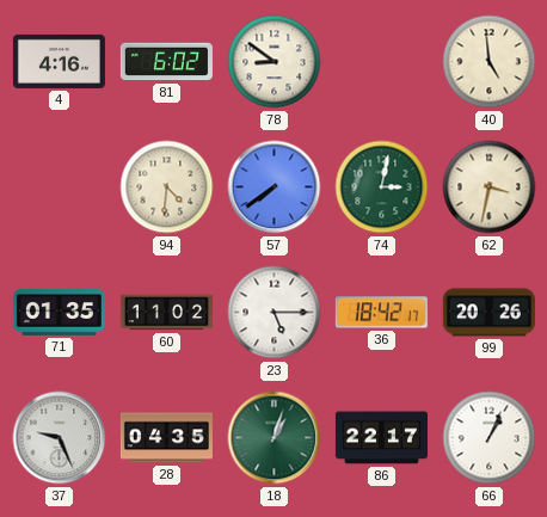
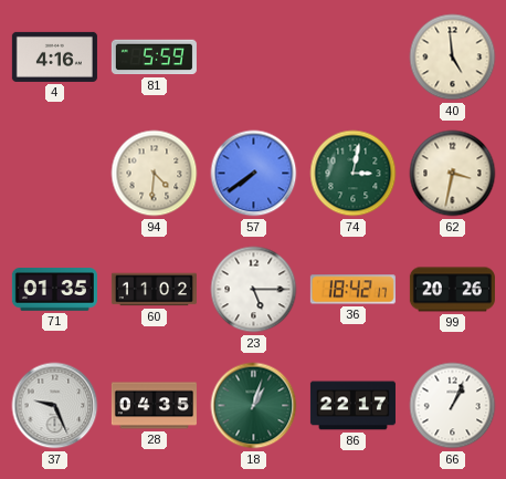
81: 6:02 -> 5:59
78: 8:51 -> none
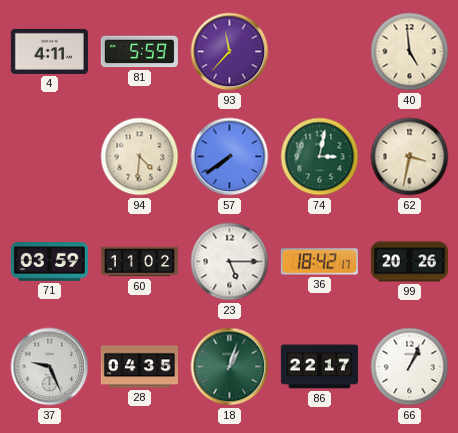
4: 4:16 -> 4:11
93: none -> 11:37
71: 01:35 -> 03:59
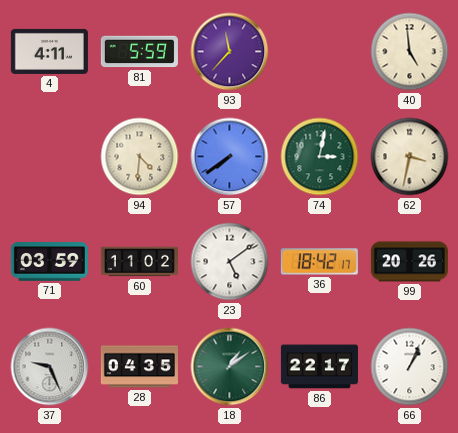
23: 5:15 -> 5:09
18: 1:03 -> 1:09
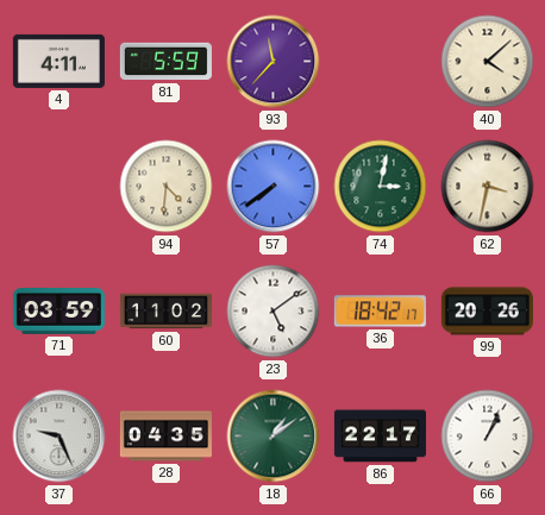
40: 4:59 -> 4:08
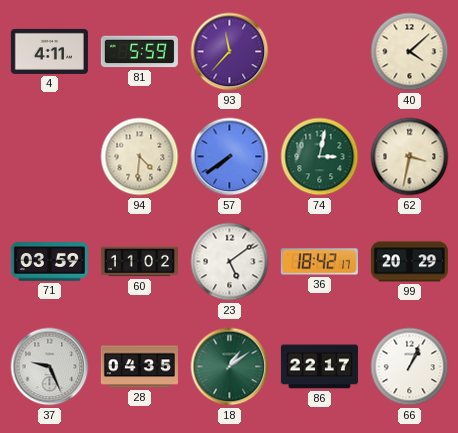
99: 20:26 -> 20:29
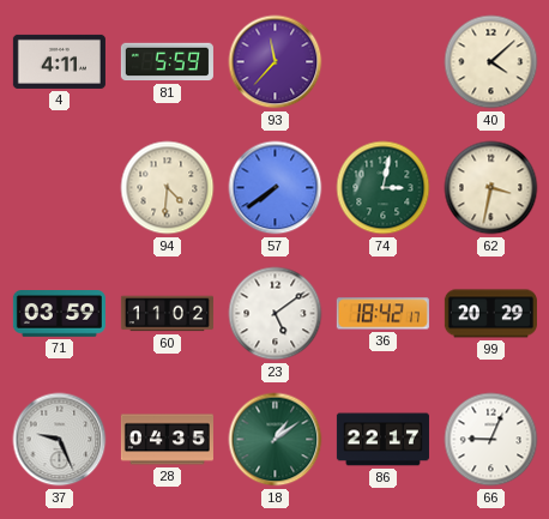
66: 1:04 -> 9:04
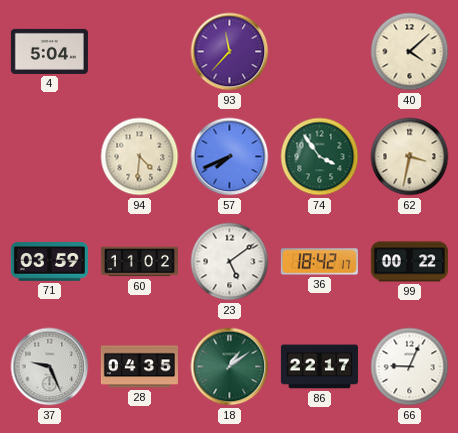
4: 4:11 -> 5:04
81: 5:59 -> none
57: 7:39 -> 7:41
74: 3:02 -> 3:54
99: 20:29 -> 00:22
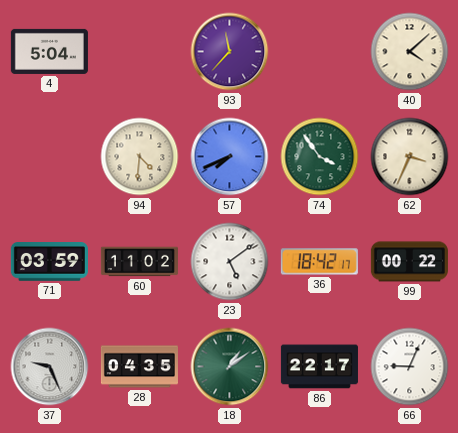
62: 3:32 -> 3:34
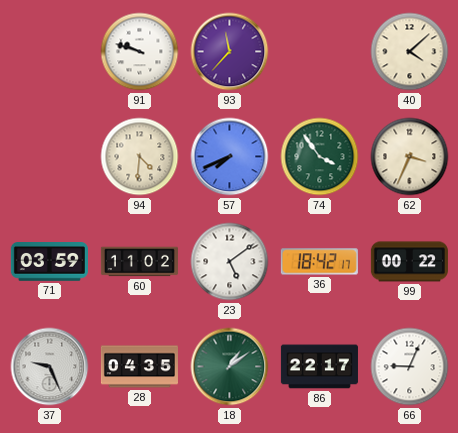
4: 5:04 -> none
91: none -> 9:48
